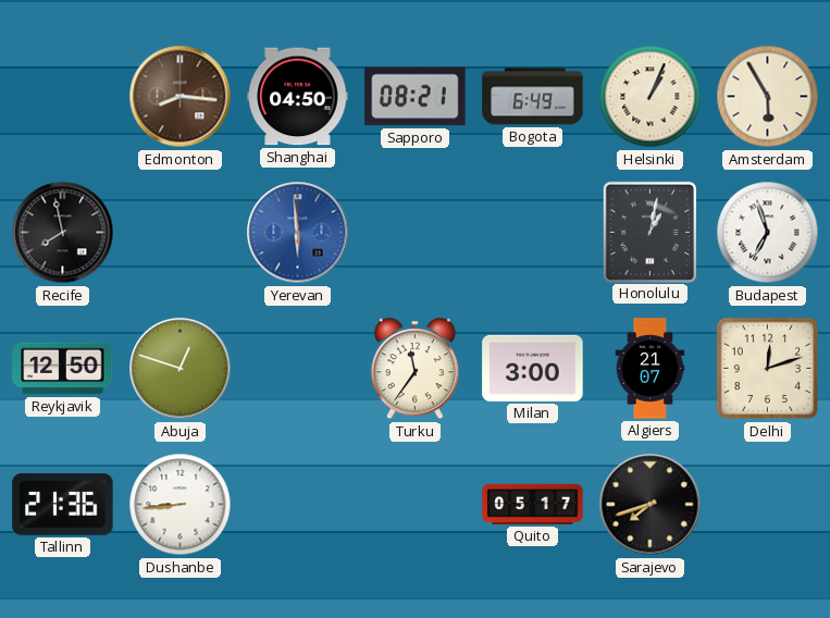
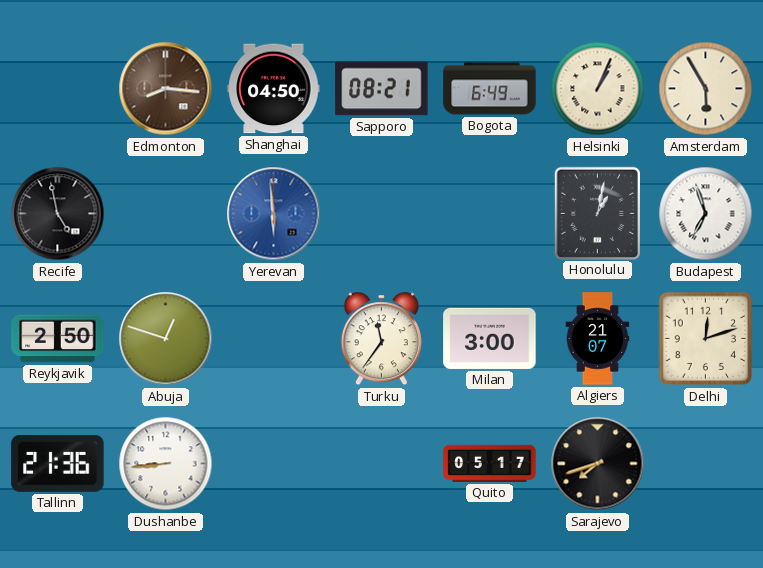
Recife: 7:58 -> 4:58
Reykjavik: 12:50 -> 2:50
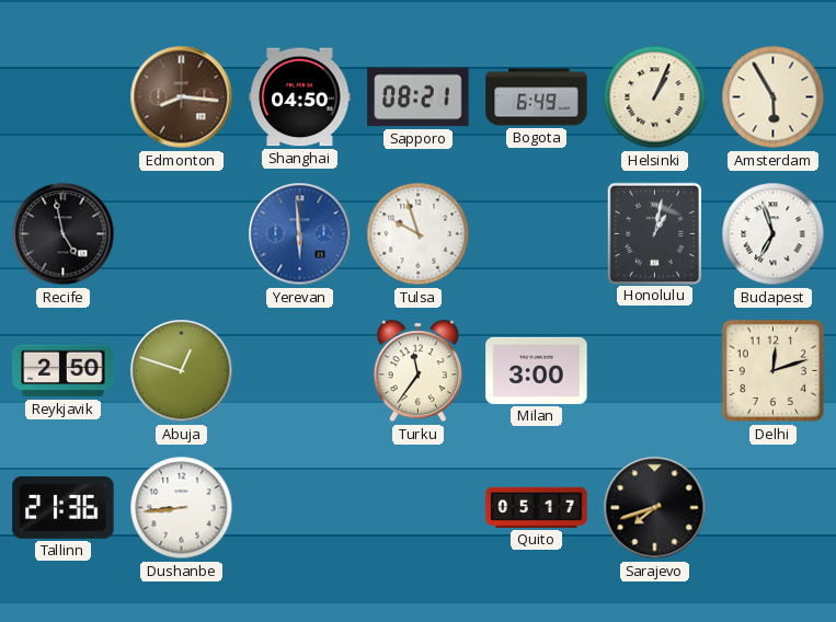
Tulsa: none -> 9:57
Algiers: 21:07 -> none
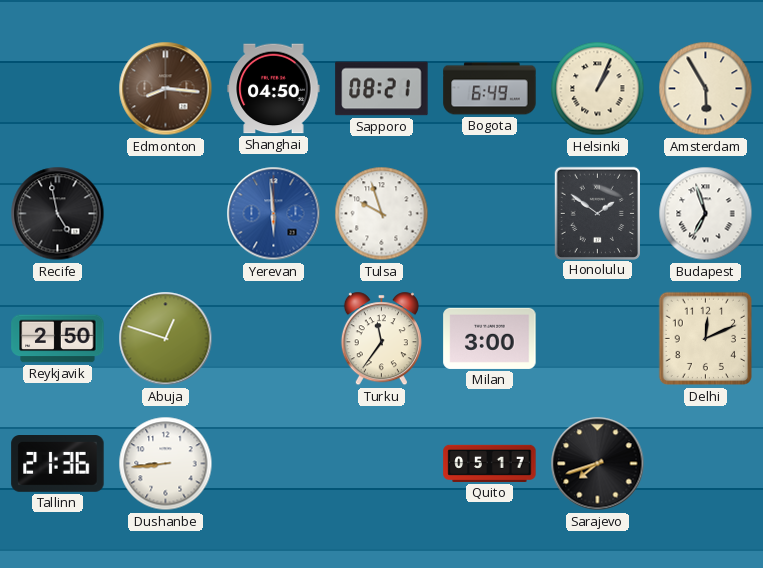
Honolulu: 1:02 -> 1:51
Delhi: 12:12 -> 12:11
